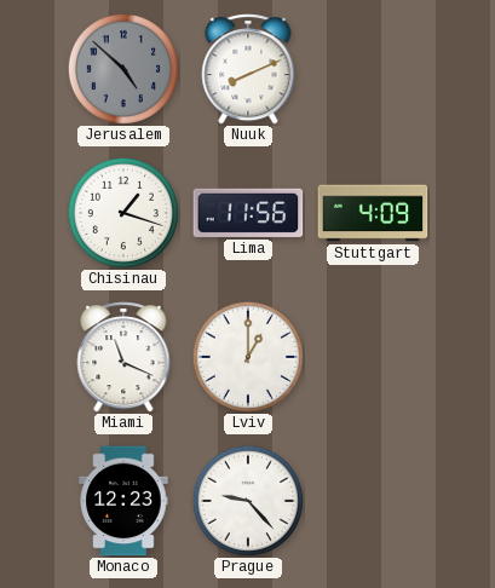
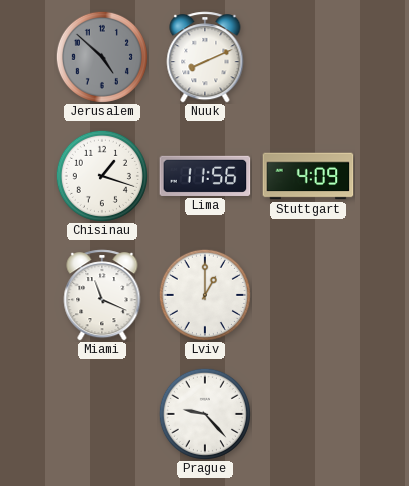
Monaco: 12:23 -> none
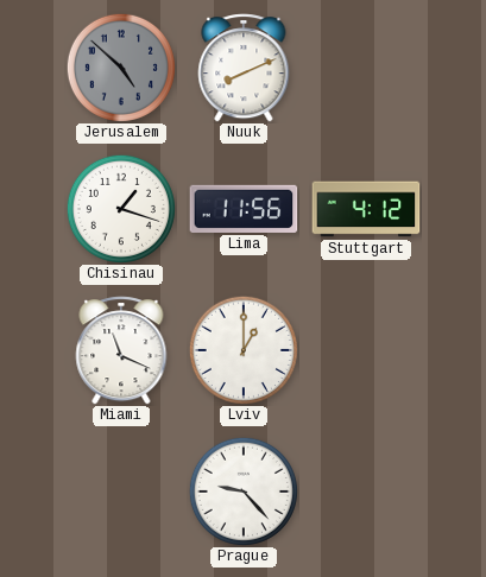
Stuttgart: 4:09 -> 4:12
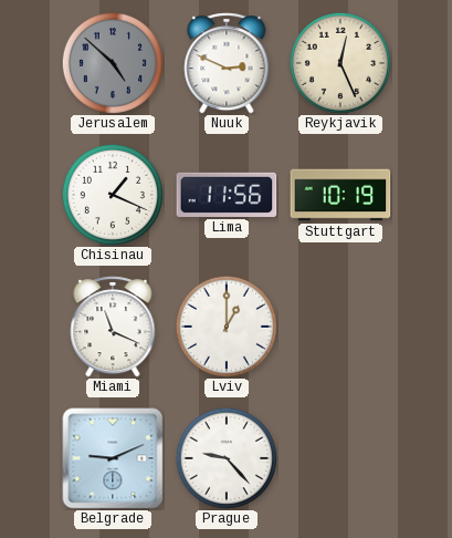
Nuuk: 8:11 -> 2:49
Reykjavik: none -> 12:26
Chisinau: 1:18 -> 1:19
Stuttgart: 4:12 -> 10:19
Belgrade: none -> 9:11
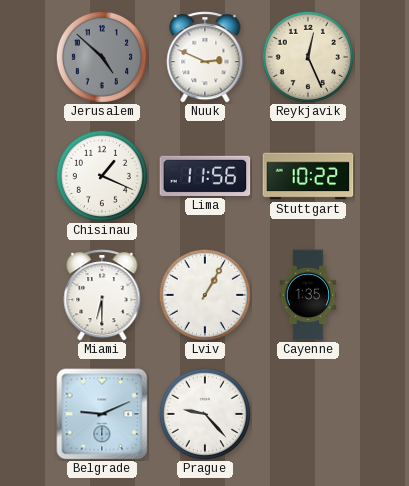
Stuttgart: 10:19 -> 10:22
Miami: 11:19 -> 6:30
Lviv: 1:00 -> 1:05
Cayenne: none -> 1:35
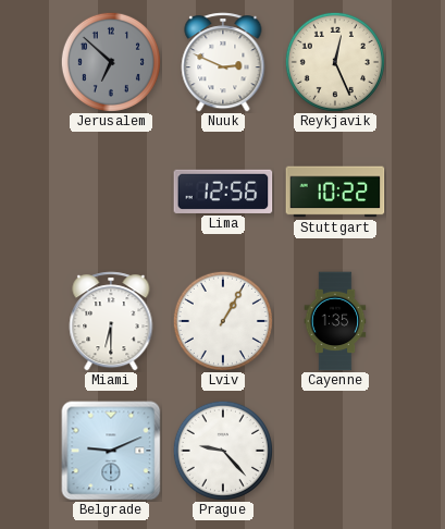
Jerusalem: 4:52 -> 6:52
Chisinau: 1:19 -> none
Lima: 11:56 -> 12:56
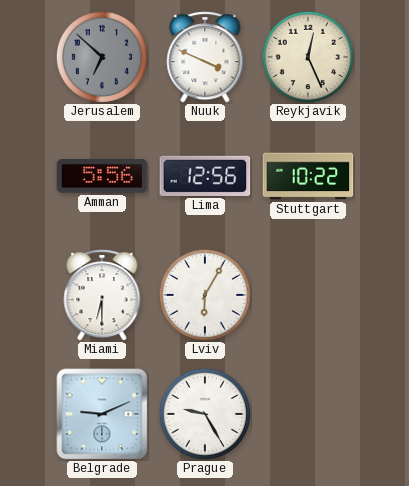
Nuuk: 2:49 -> 3:49
Amman: none -> 5:56
Lviv: 1:05 -> 6:05
Cayenne: 1:35 -> none
Prague: 9:23 -> 9:25
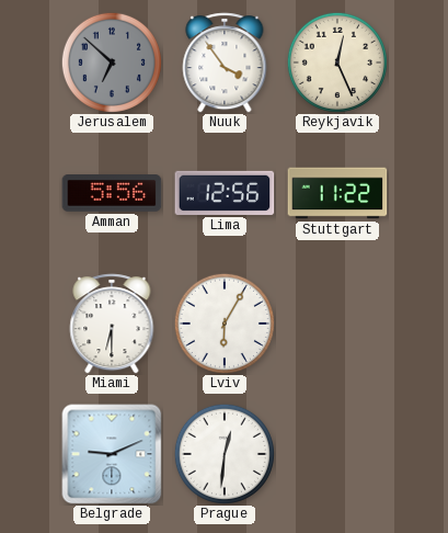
Nuuk: 3:49 -> 3:54
Stuttgart: 10:22 -> 11:22
Prague: 9:25 -> 12:31
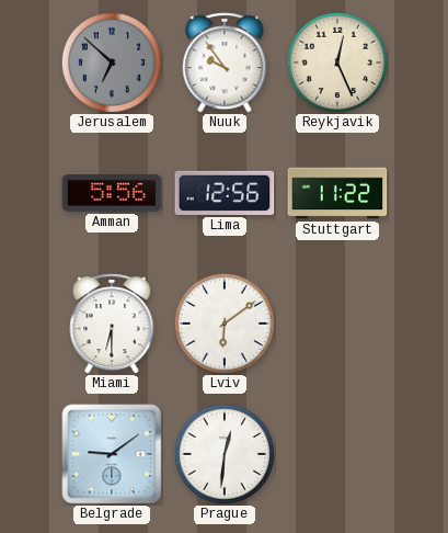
Nuuk: 3:54 -> 9:54
Lviv: 6:05 -> 6:09
Belgrade: 9:11 -> 9:09
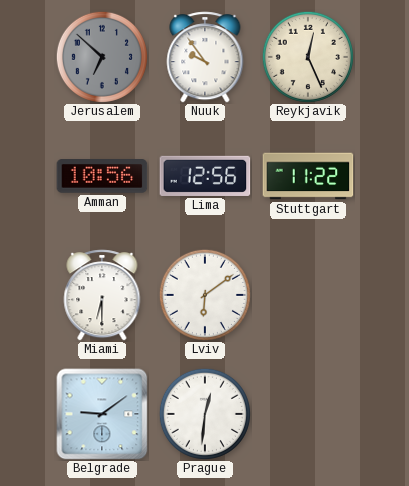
Amman: 5:56 -> 10:56
